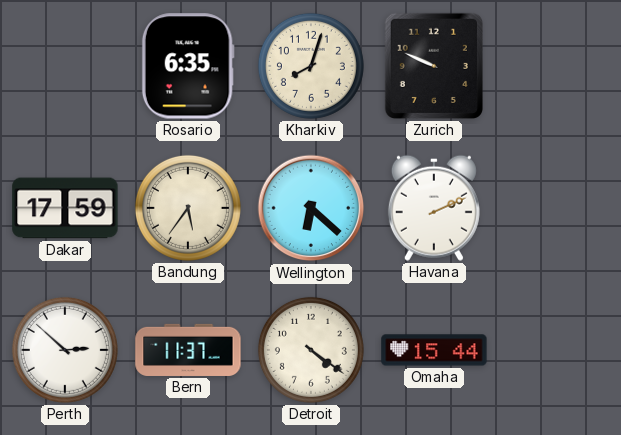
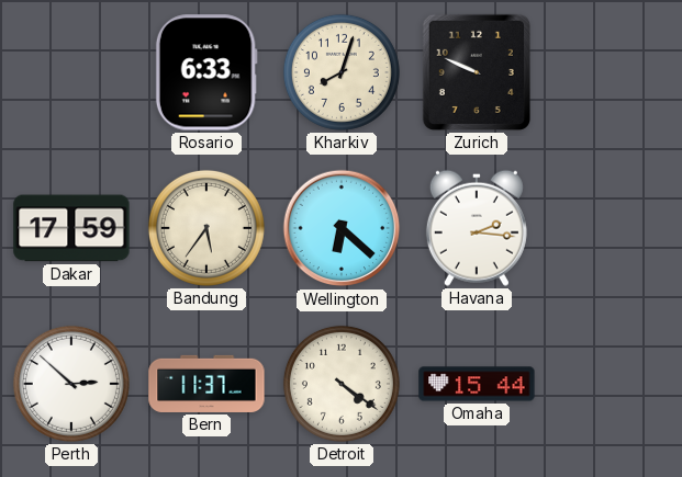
Rosario: 6:35 -> 6:33
Havana: 2:11 -> 2:16
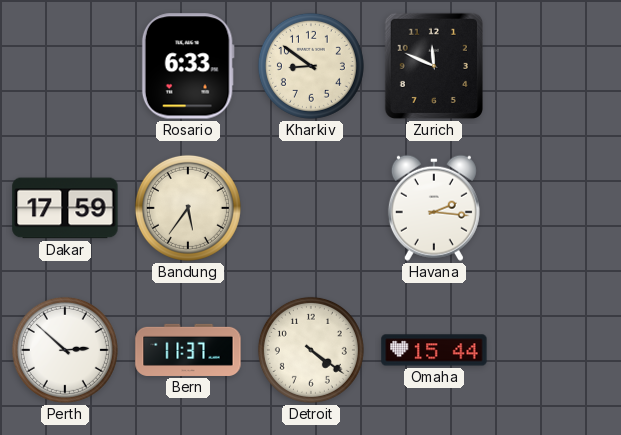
Kharkiv: 8:03 -> 8:51
Zurich: 9:49 -> 11:49
Wellington: 6:22 -> none
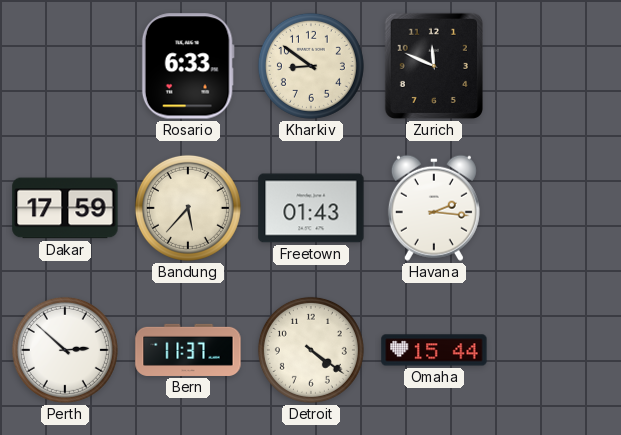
Bandung: 5:36 -> 5:37
Freetown: none -> 01:43
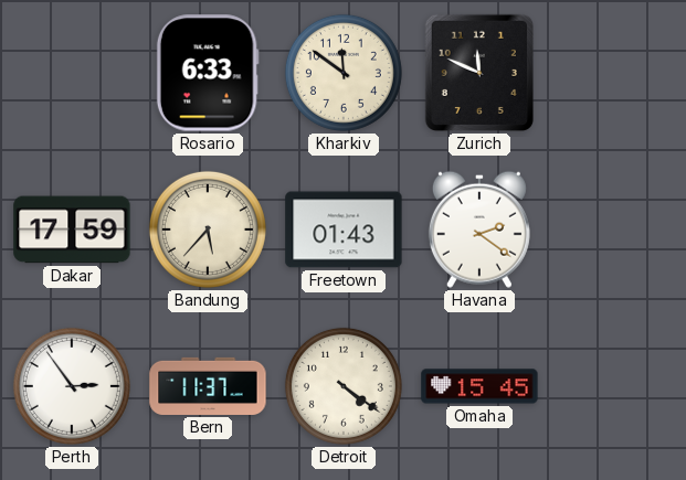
Kharkiv: 8:51 -> 11:51
Havana: 2:16 -> 2:21
Perth: 2:52 -> 2:54
Omaha: 15:44 -> 15:45
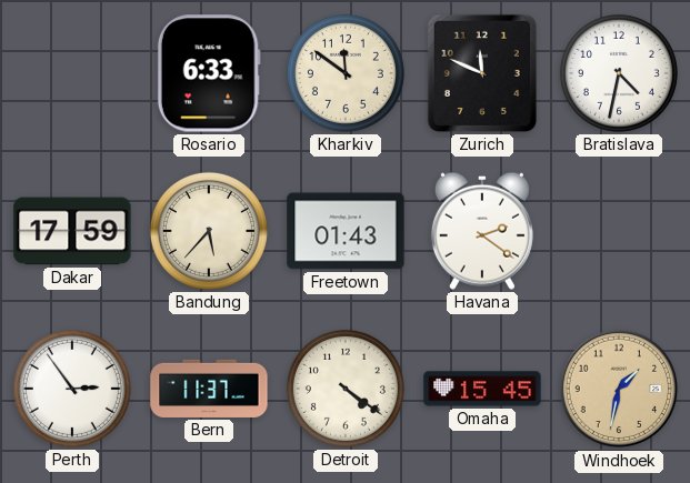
Bratislava: none -> 4:32
Windhoek: none -> 1:32
